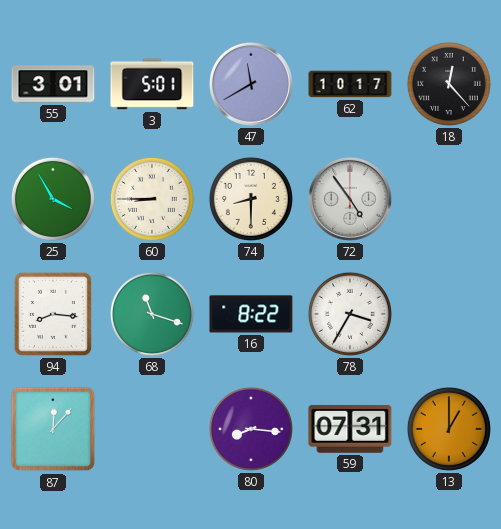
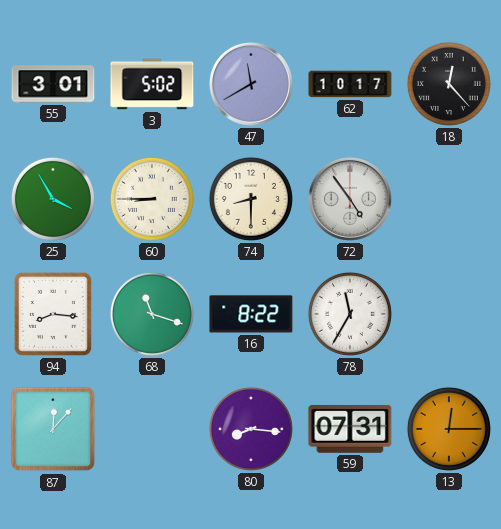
3: 5:01 -> 5:02
78: 3:35 -> 11:35
13: 1:00 -> 12:15
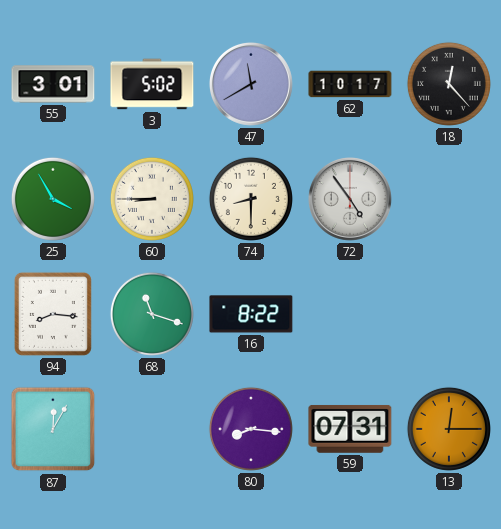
78: 11:35 -> none
87: 12:07 -> 12:05
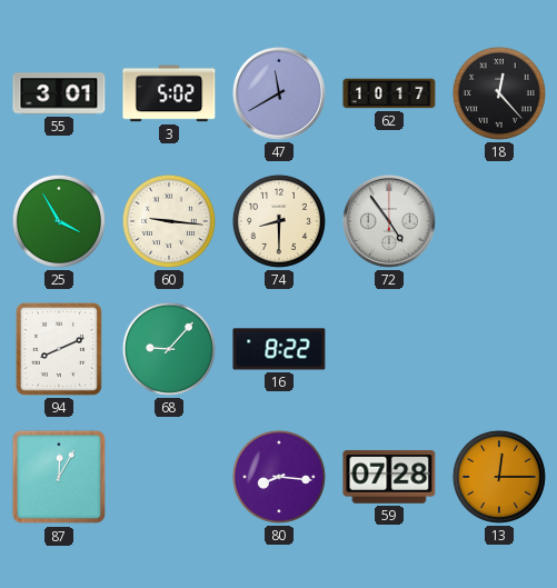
60: 8:45 -> 9:16
94: 8:16 -> 8:11
68: 11:18 -> 9:07
59: 07:31 -> 07:28
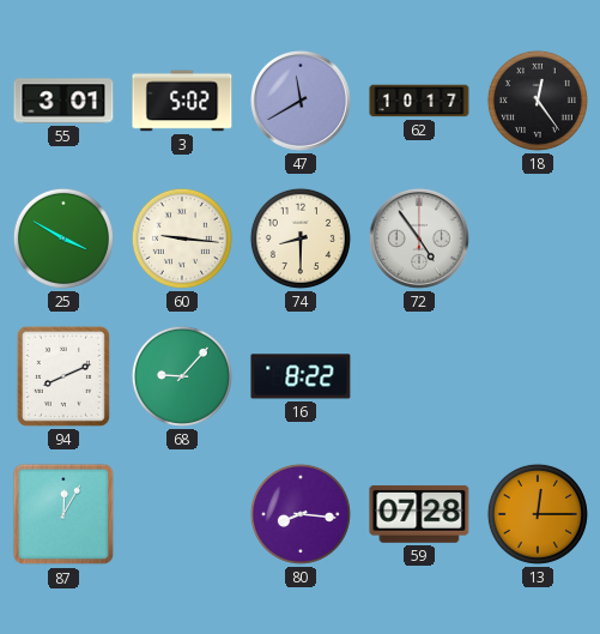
18: 12:23 -> 12:24
25: 3:55 -> 3:50
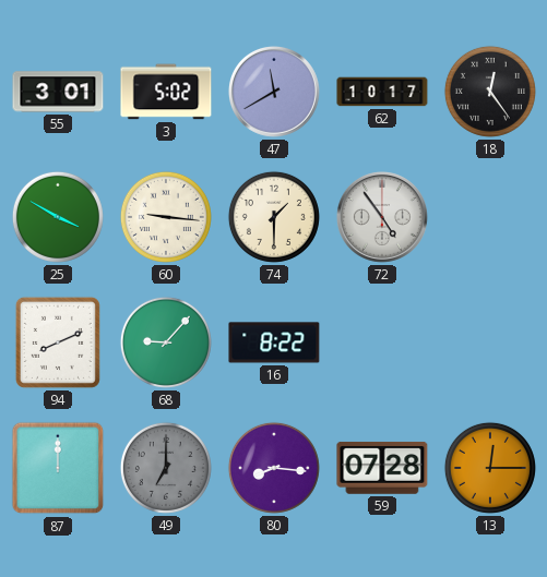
74: 8:30 -> 1:30
87: 12:05 -> 12:00
49: none -> 7:00
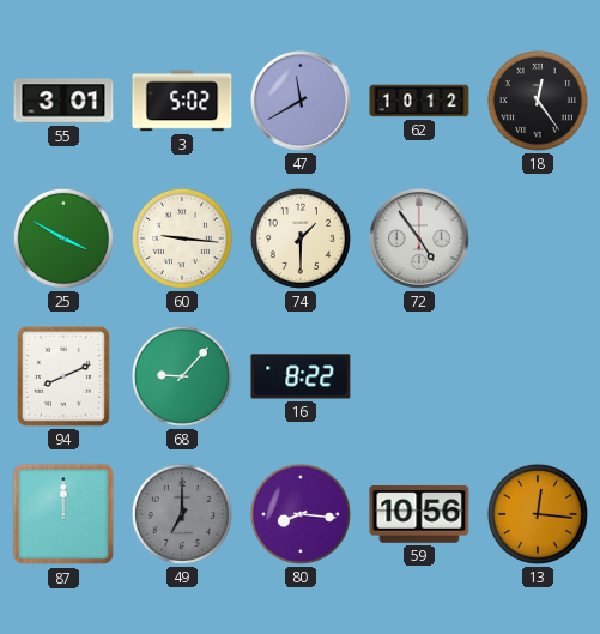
62: 10:17 -> 10:12
59: 07:28 -> 10:56
13: 12:15 -> 12:16
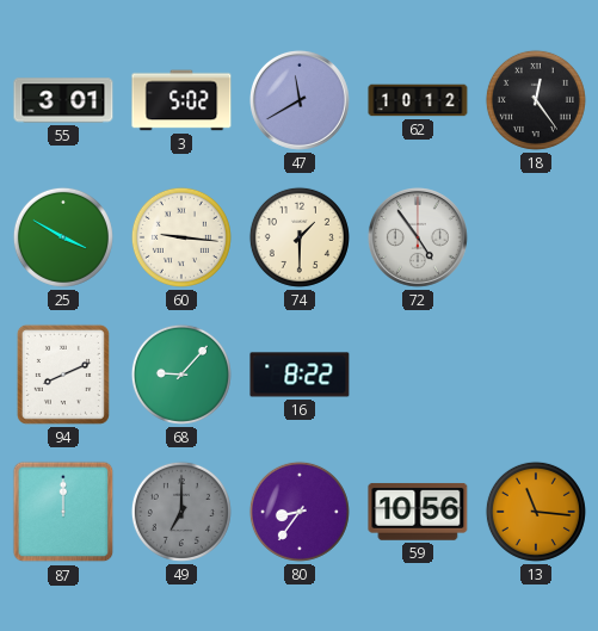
80: 8:16 -> 8:36
13: 12:16 -> 11:16
